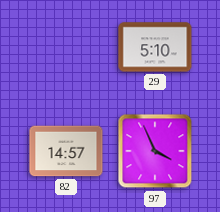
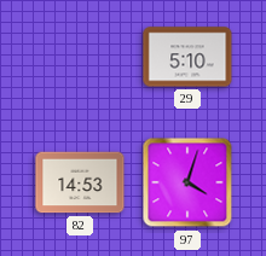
82: 14:57 -> 14:53
97: 3:56 -> 4:03
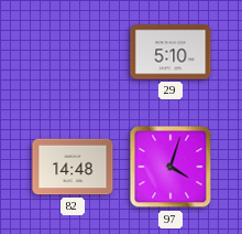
82: 14:53 -> 14:48
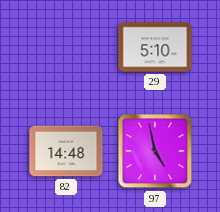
97: 4:03 -> 4:58
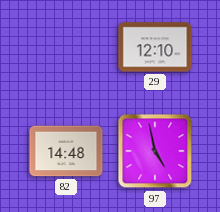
29: 5:10 -> 12:10
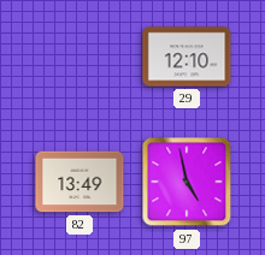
82: 14:48 -> 13:49
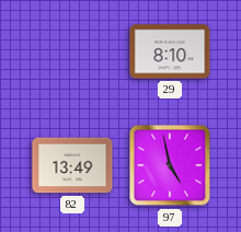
29: 12:10 -> 8:10
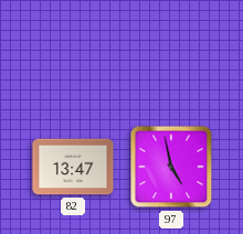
29: 8:10 -> none
82: 13:49 -> 13:47
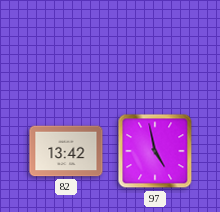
82: 13:47 -> 13:42
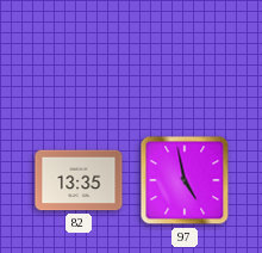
82: 13:42 -> 13:35
